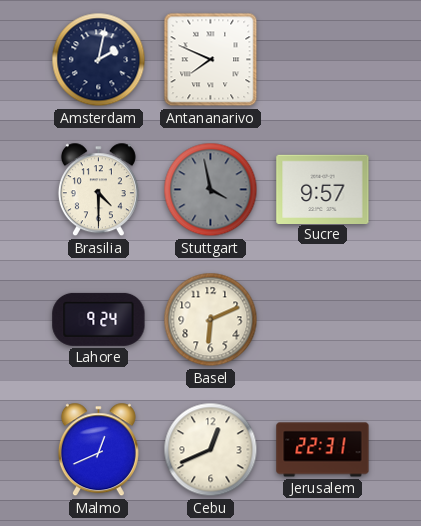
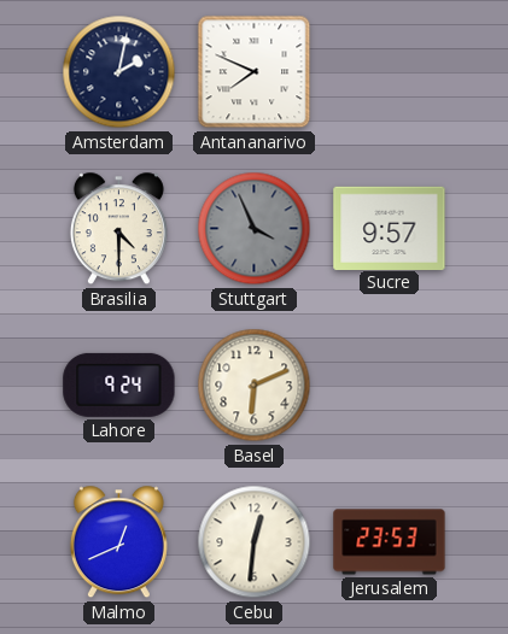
Stuttgart: 3:58 -> 3:56
Cebu: 12:41 -> 12:31
Jerusalem: 22:31 -> 23:53
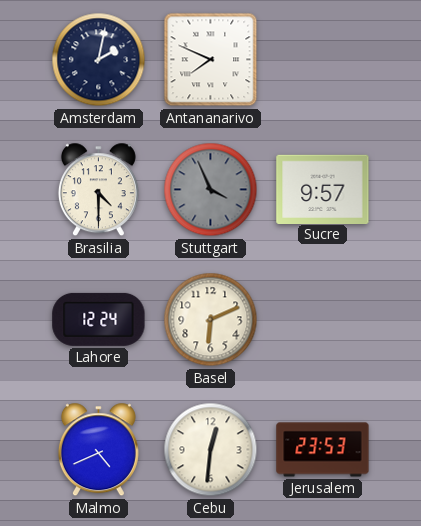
Lahore: 9:24 -> 12:24
Malmo: 12:41 -> 4:41
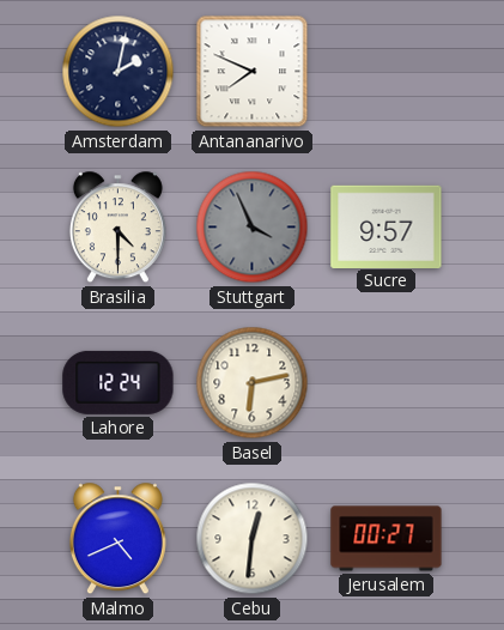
Basel: 6:11 -> 6:13
Jerusalem: 23:53 -> 00:27
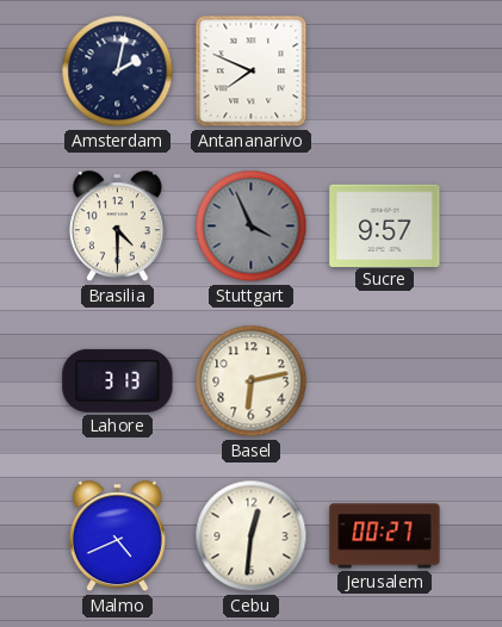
Lahore: 12:24 -> 3:13
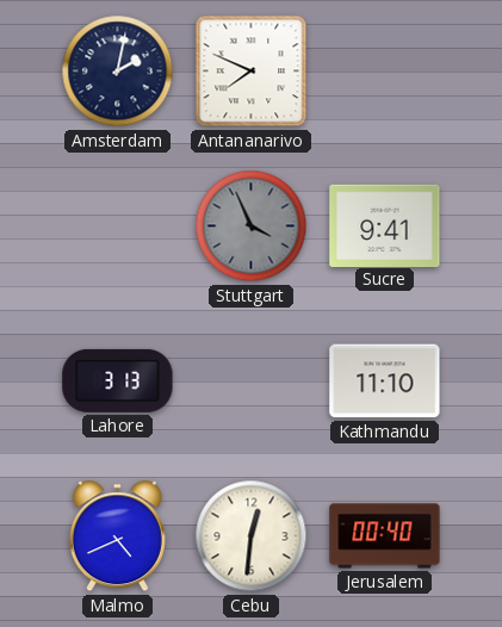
Brasilia: 4:30 -> none
Sucre: 9:57 -> 9:41
Basel: 6:13 -> none
Kathmandu: none -> 11:10
Jerusalem: 00:27 -> 00:40
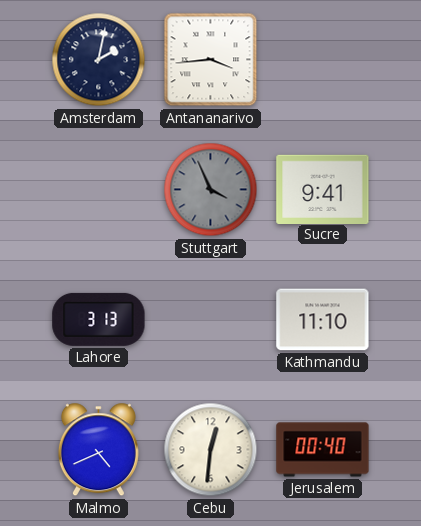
Antananarivo: 7:49 -> 3:44
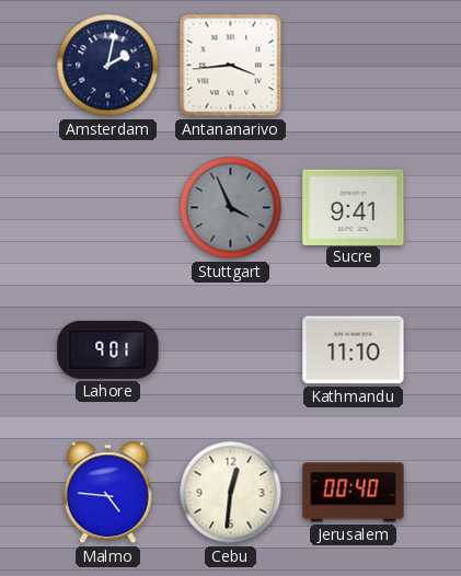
Lahore: 3:13 -> 9:01
Malmo: 4:41 -> 4:46
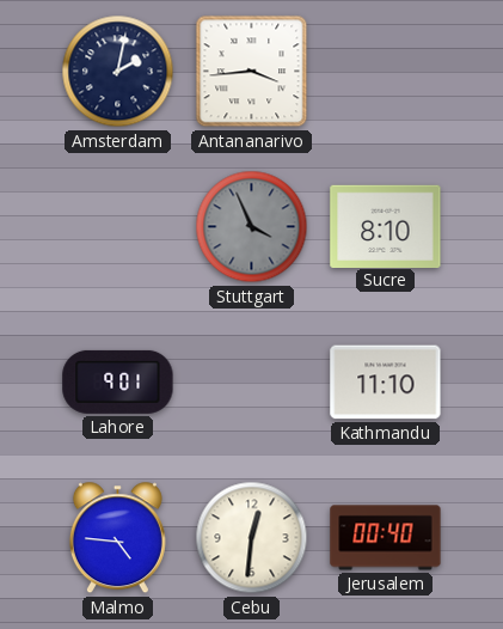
Sucre: 9:41 -> 8:10
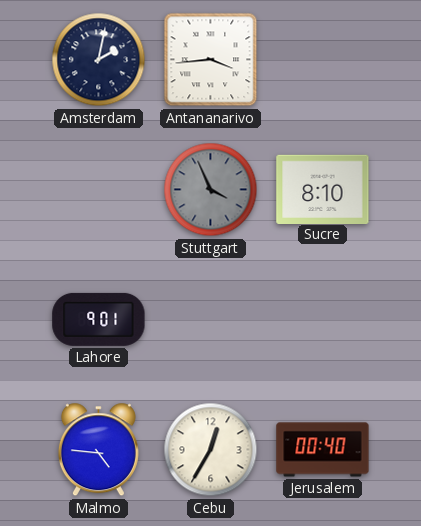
Kathmandu: 11:10 -> none
Cebu: 12:31 -> 12:35
